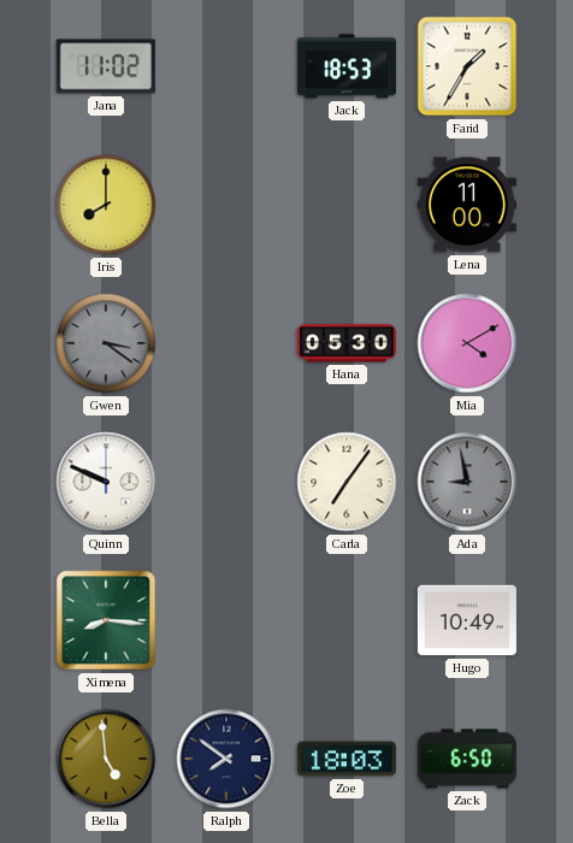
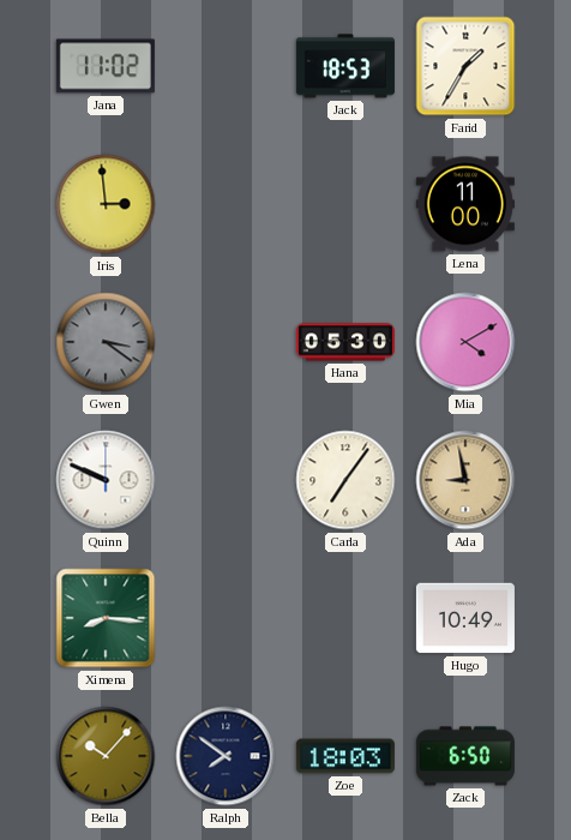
Iris: 8:00 -> 2:59
Ada dial: grey -> champagne
Bella: 4:59 -> 10:07
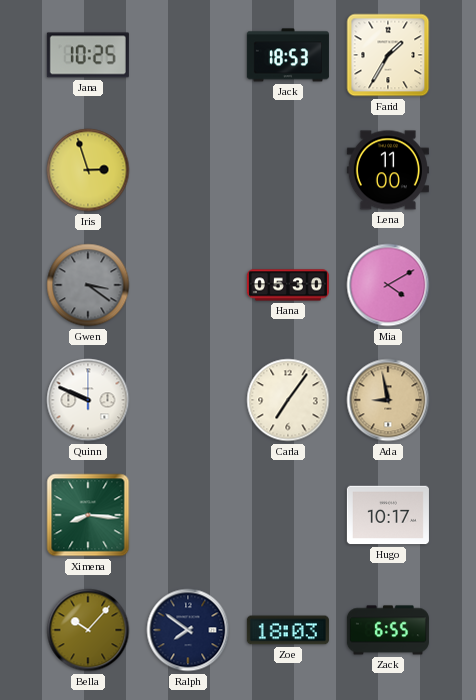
Jana: 11:02 -> 10:25
Iris: 2:59 -> 2:57
Hugo: 10:49 -> 10:17
Zack: 6:50 -> 6:55
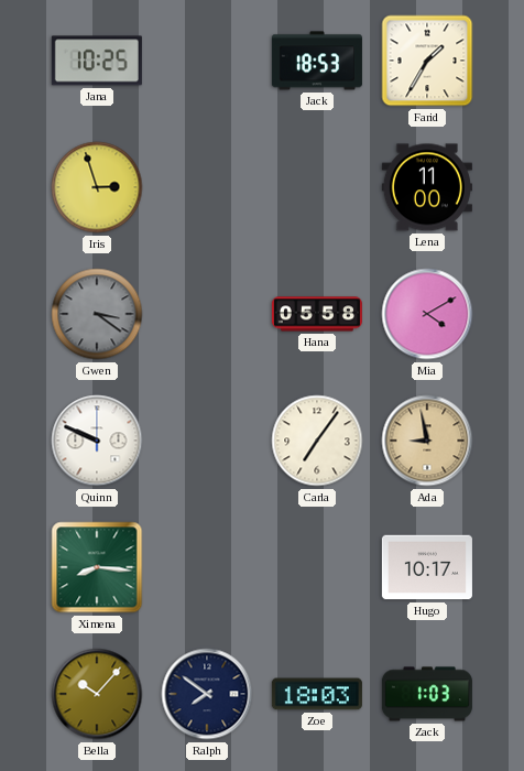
Hana: 05:30 -> 05:58
Zack: 6:55 -> 1:03
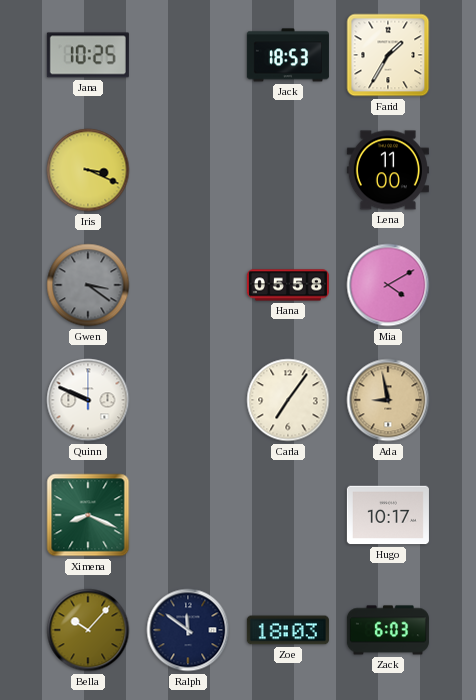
Iris: 2:57 -> 3:19
Ximena: 8:16 -> 8:19
Ralph: 7:51 -> 11:51
Zack: 1:03 -> 6:03
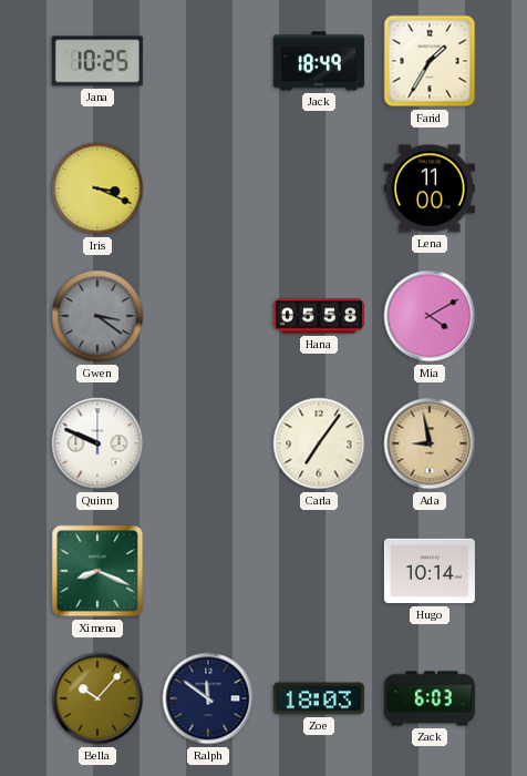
Jack: 18:53 -> 18:49
Hugo: 10:17 -> 10:14
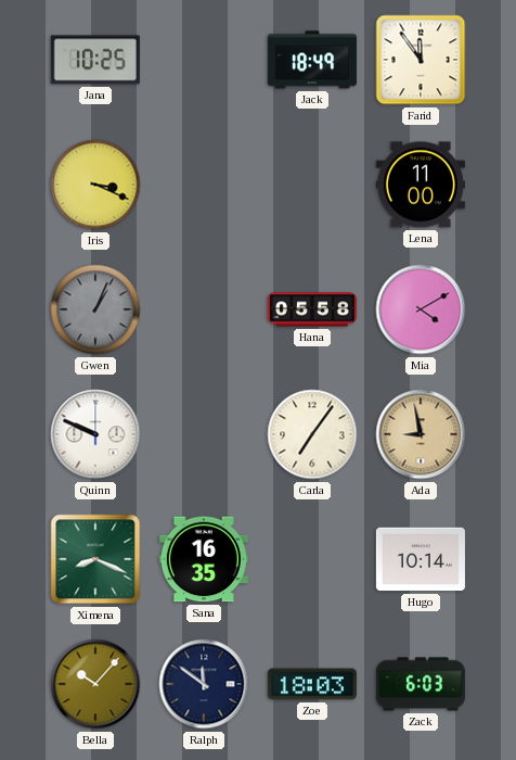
Farid: 1:35 -> 11:54
Gwen: 3:21 -> 1:04
Sana: none -> 16:35
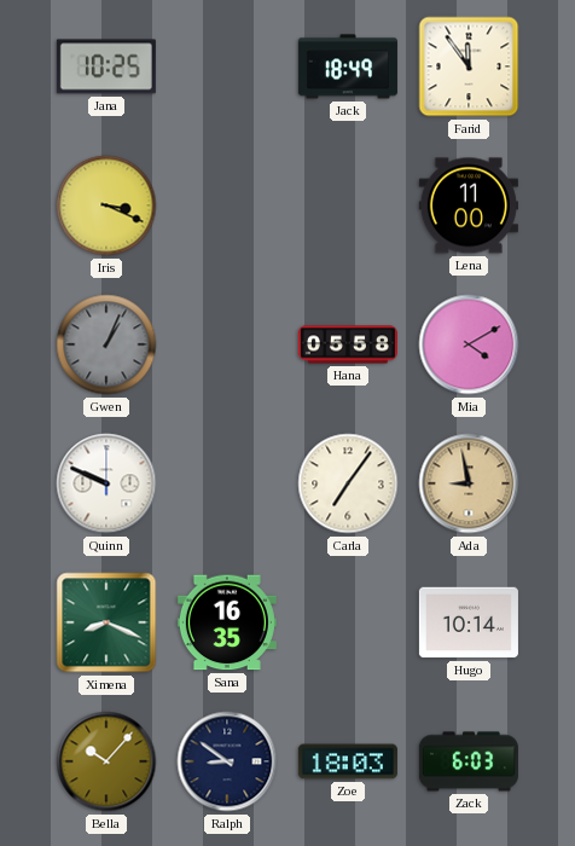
Ralph: 11:51 -> 8:51
